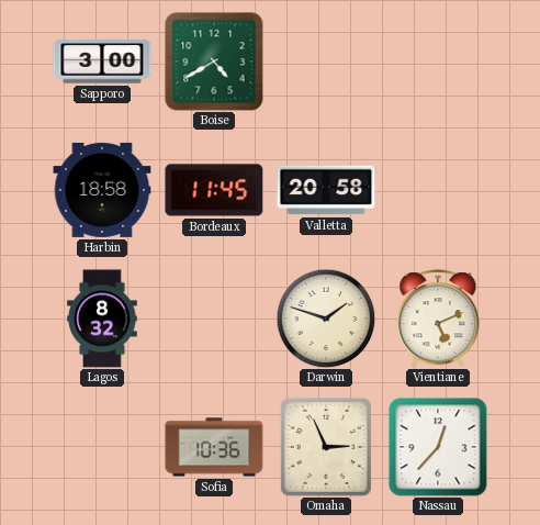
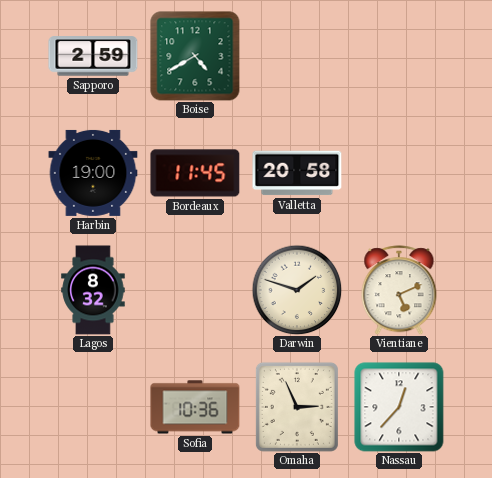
Sapporo: 3:00 -> 2:59
Harbin: 18:58 -> 19:00
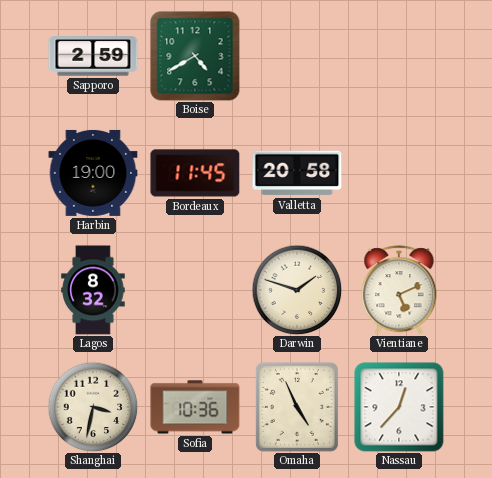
Shanghai: none -> 3:32
Omaha: 2:56 -> 4:56
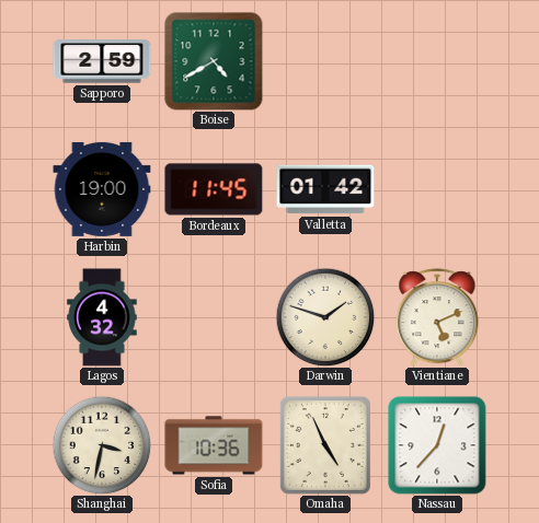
Valletta: 20:58 -> 01:42
Lagos: 8:32 -> 4:32
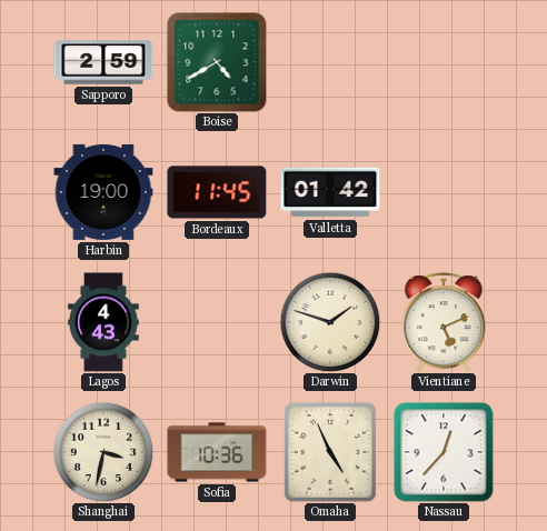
Lagos: 4:32 -> 4:43
